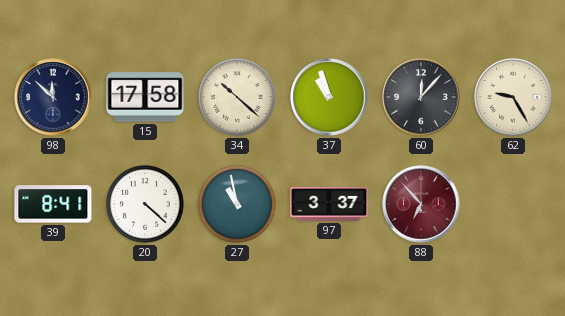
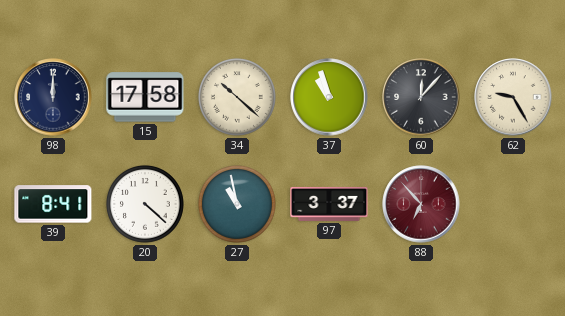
98: 11:52 -> 12:00
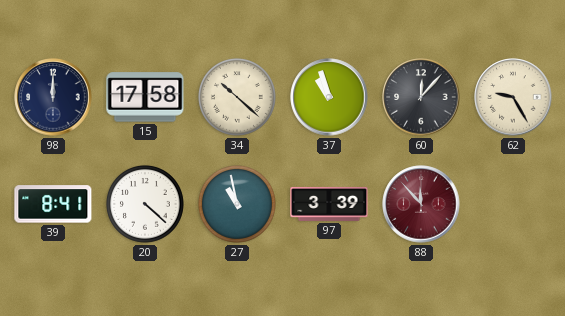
97: 3:37 -> 3:39
88: 6:53 -> 11:53
